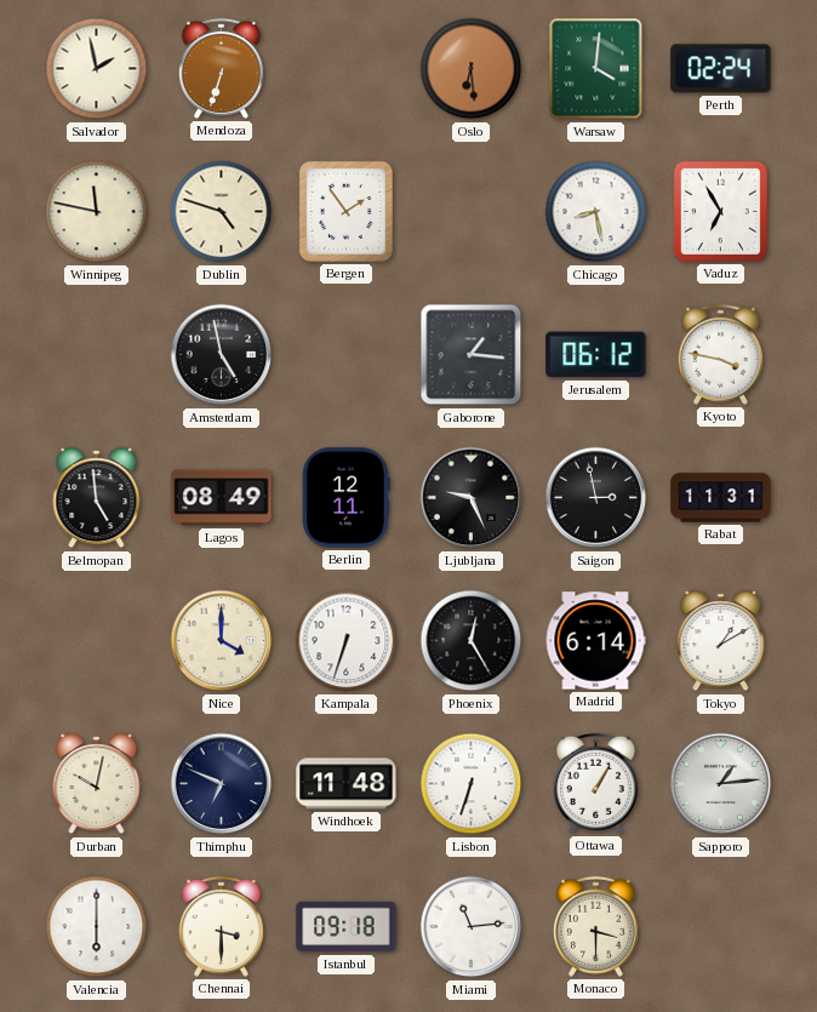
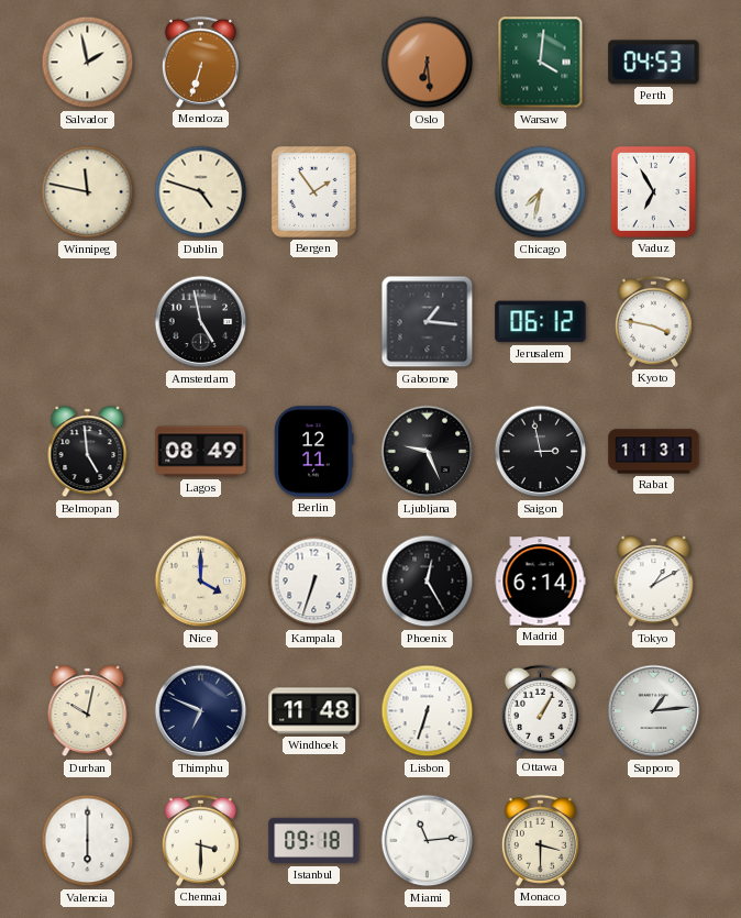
Perth: 02:24 -> 04:53
Chicago: 8:28 -> 7:32
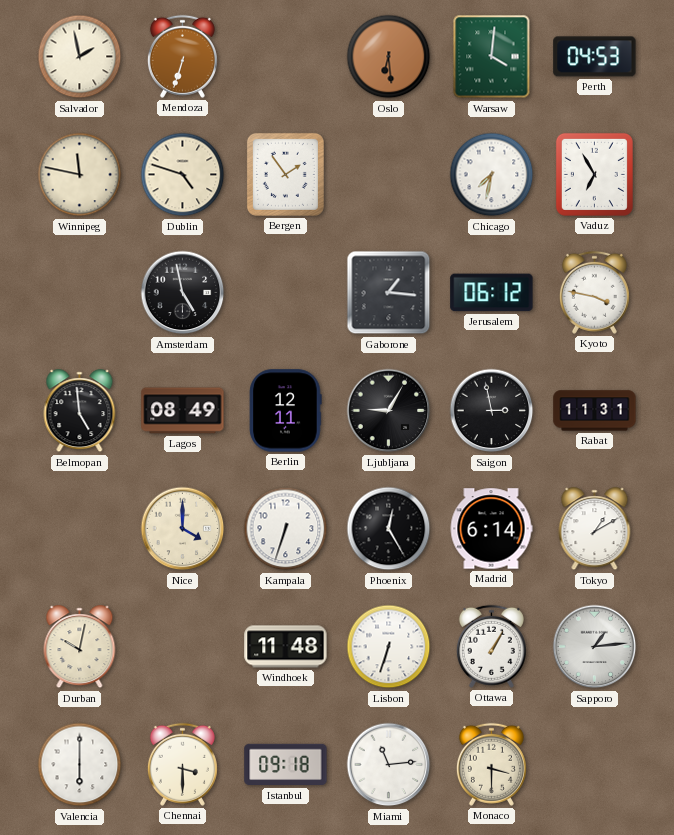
Ljubljana: 9:26 -> 9:05
Thimphu: 6:49 -> none
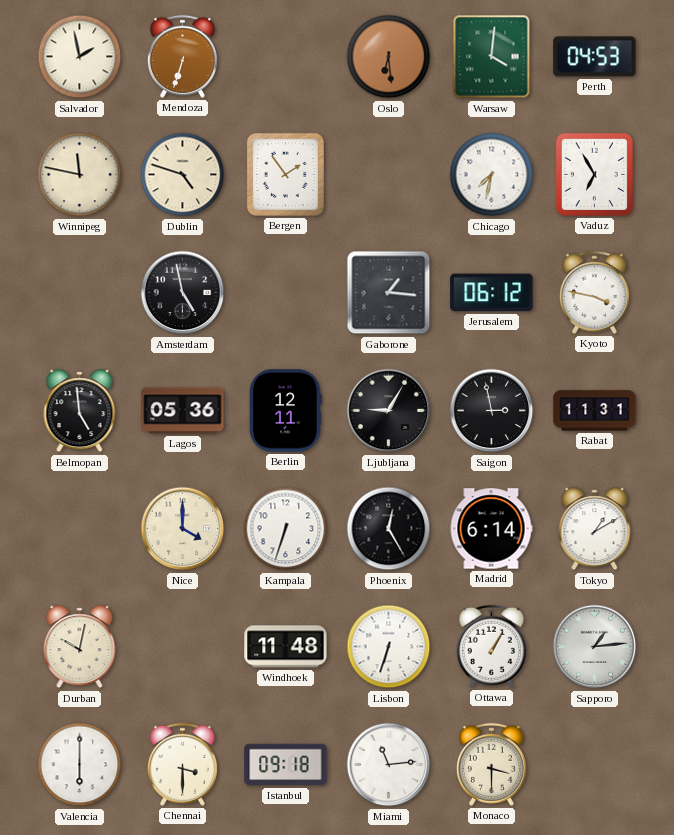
Lagos: 08:49 -> 05:36
